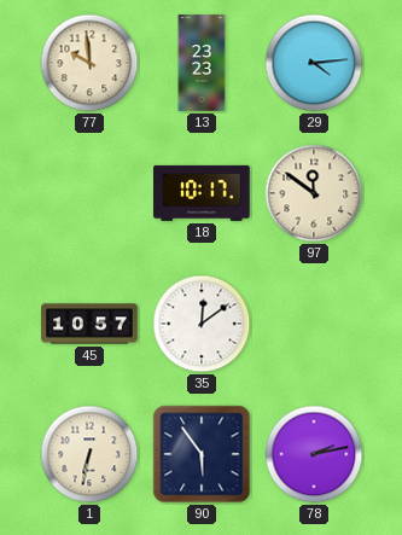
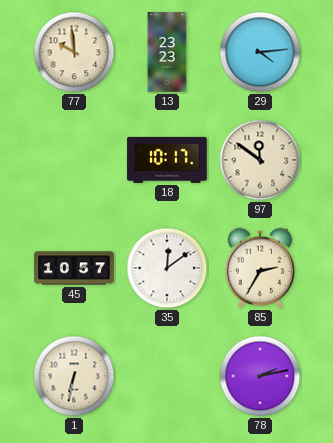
85: none -> 2:35
90: 5:54 -> none
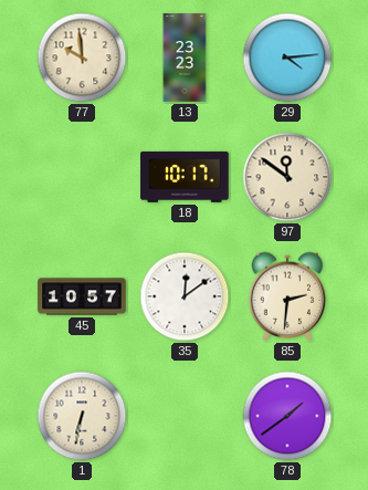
85: 2:35 -> 2:31
78: 2:13 -> 1:39
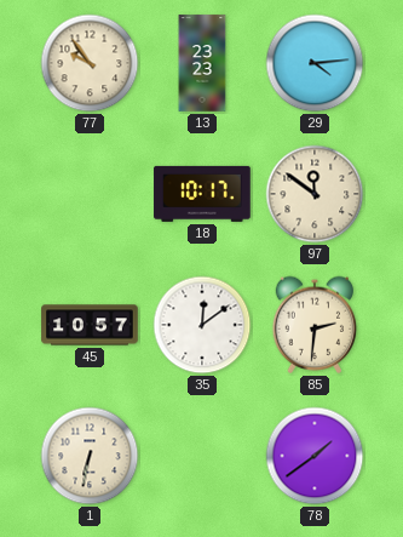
77: 9:59 -> 9:54
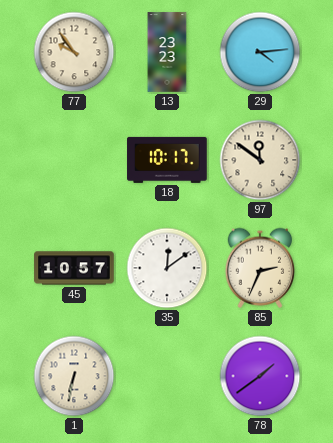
85: 2:31 -> 2:34
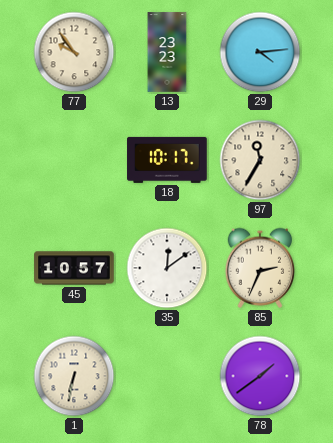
97: 11:51 -> 11:35
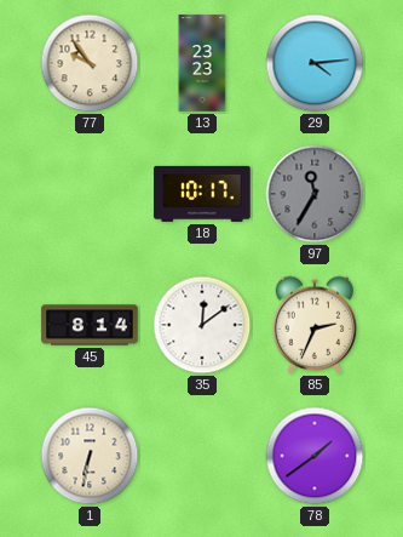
97 dial: cream -> grey
45: 10:57 -> 8:14
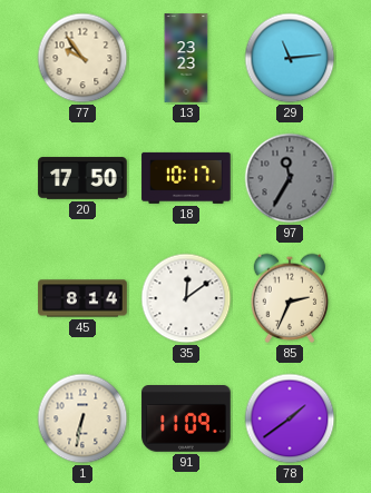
29: 4:14 -> 11:14
20: none -> 17:50
91: none -> 11:09
